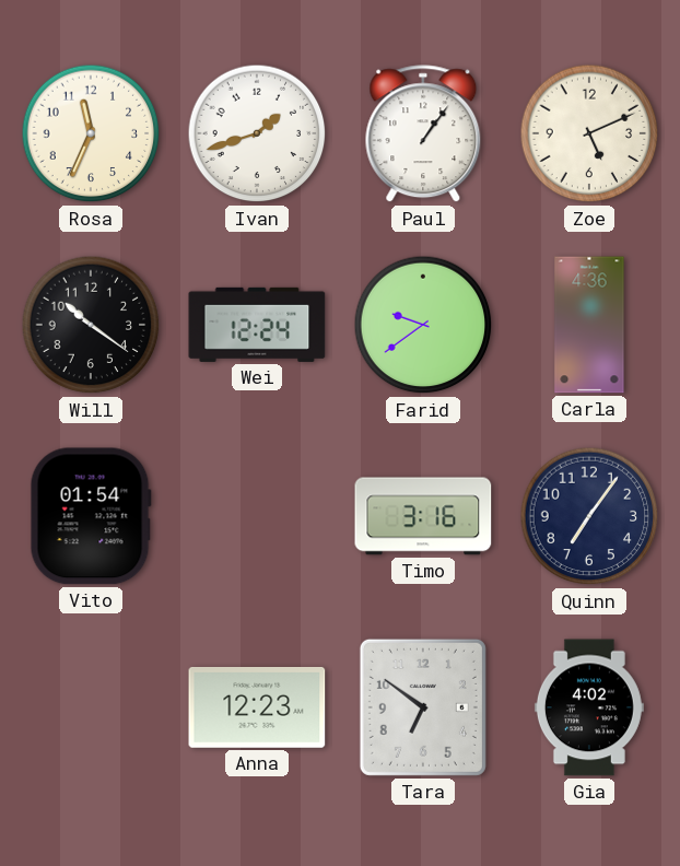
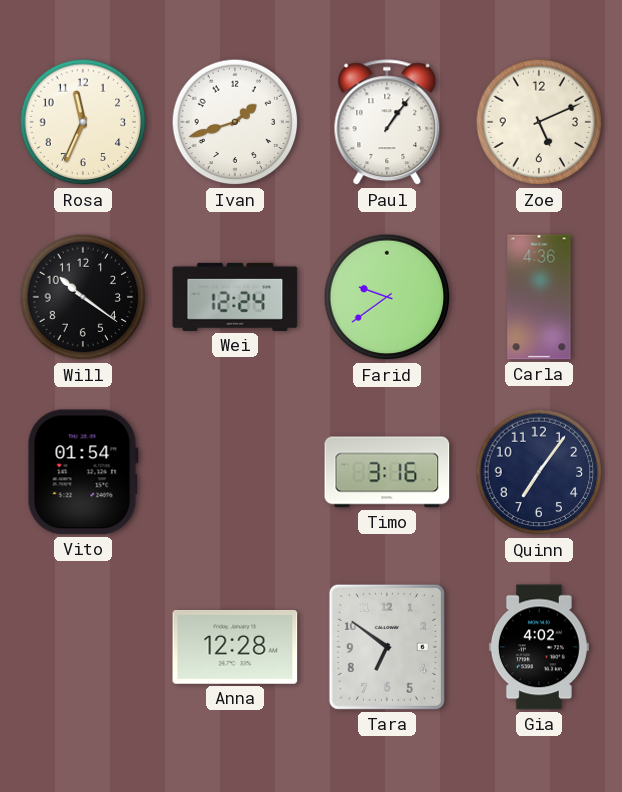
Anna: 12:23 -> 12:28
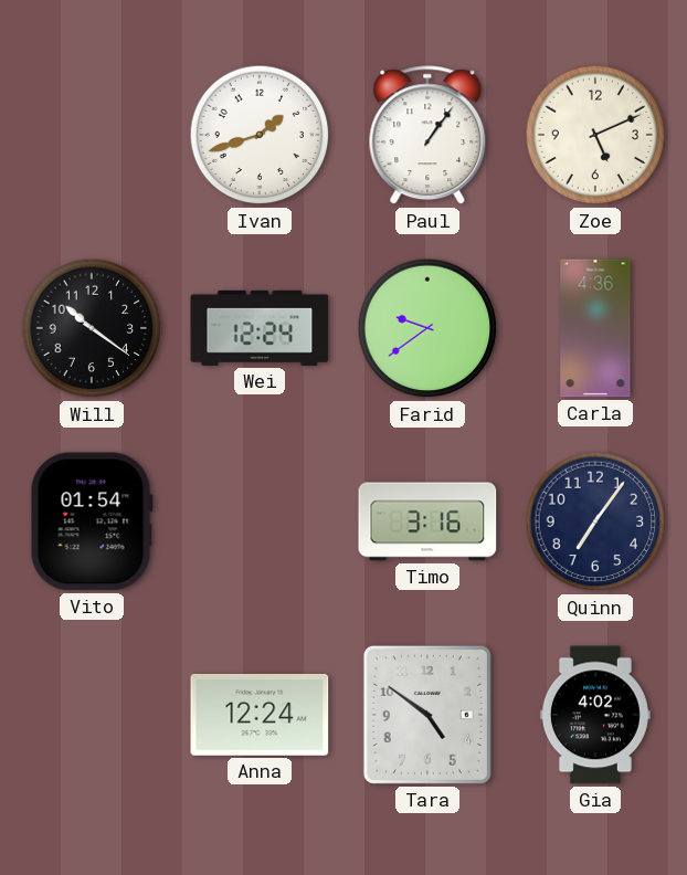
Rosa: 11:34 -> none
Anna: 12:28 -> 12:24
Tara: 6:51 -> 4:51
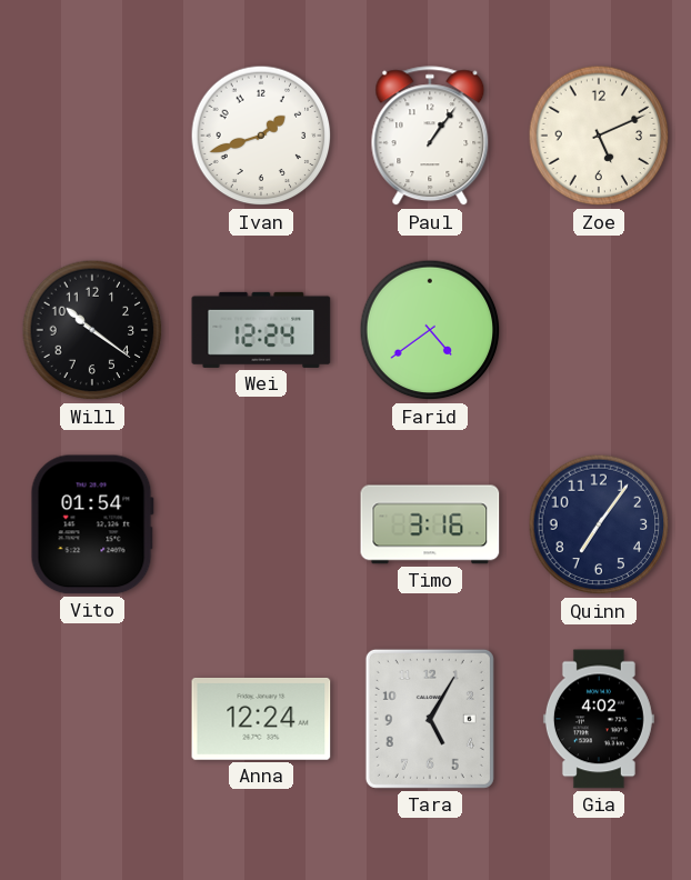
Farid: 9:39 -> 4:39
Carla: 4:36 -> none
Tara: 4:51 -> 5:05
